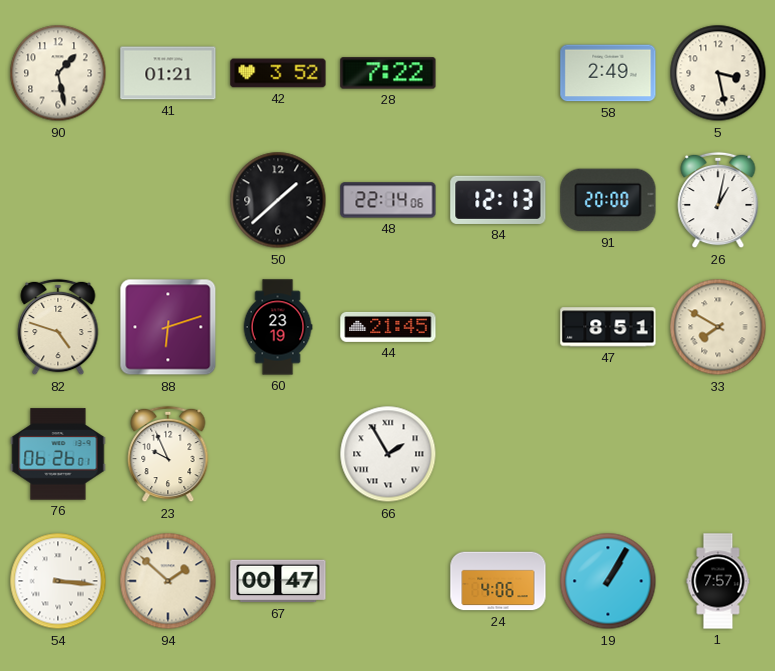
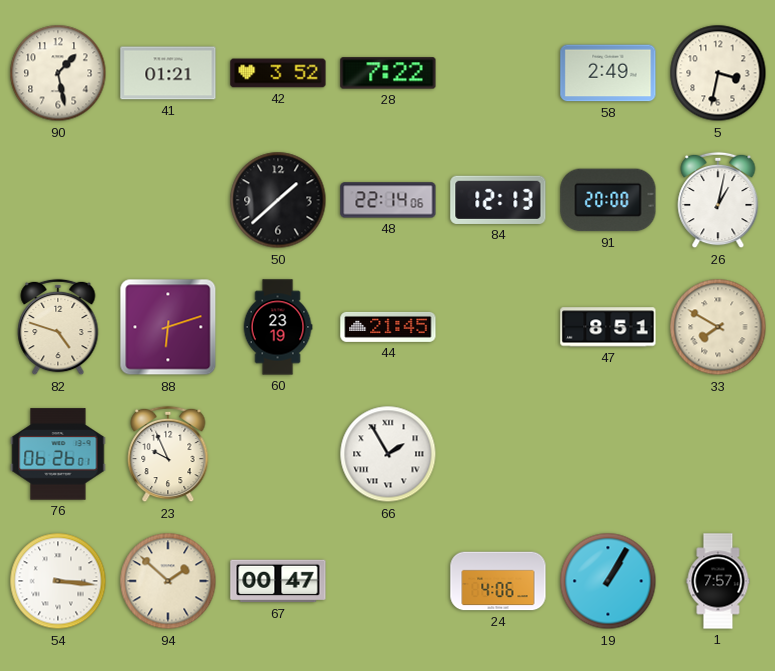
5: 3:28 -> 3:32
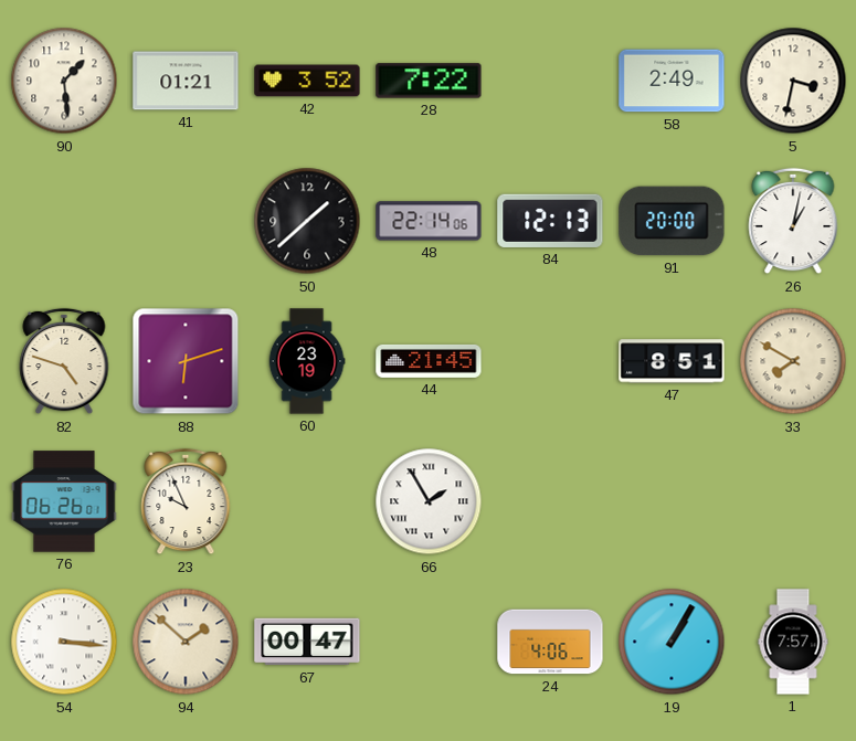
90: 1:28 -> 1:29
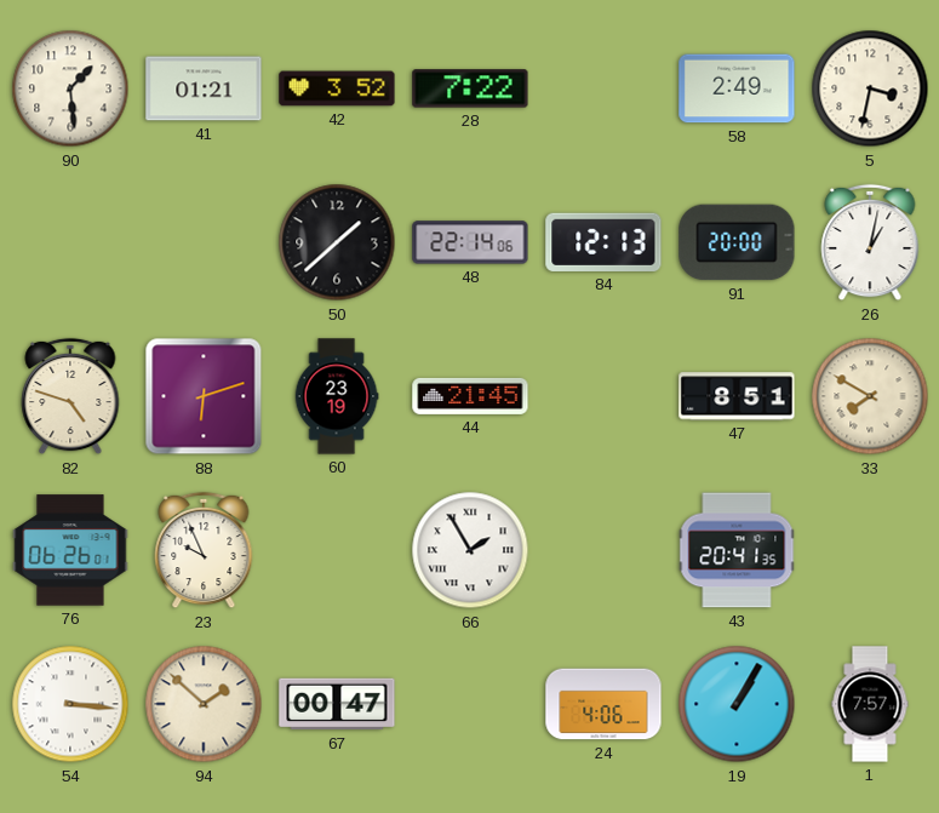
43: none -> 20:41
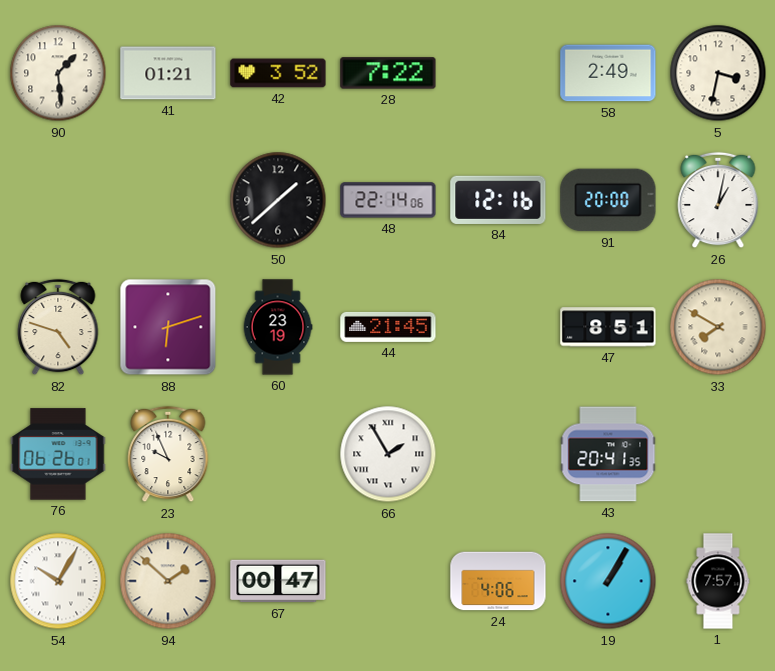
84: 12:13 -> 12:16
54: 3:16 -> 10:05
